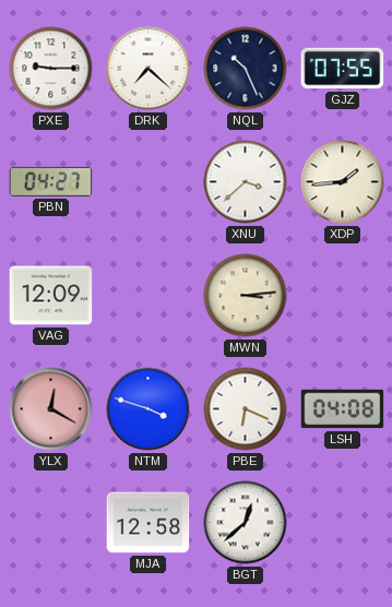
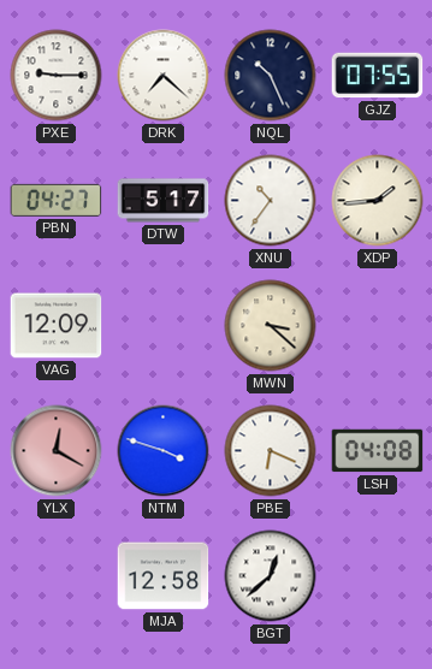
DTW: none -> 5:17
XNU: 3:38 -> 10:36
MWN: 3:14 -> 3:22
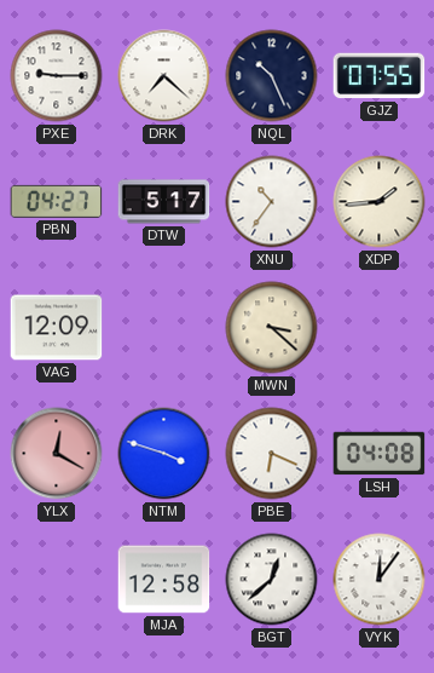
VYK: none -> 12:06
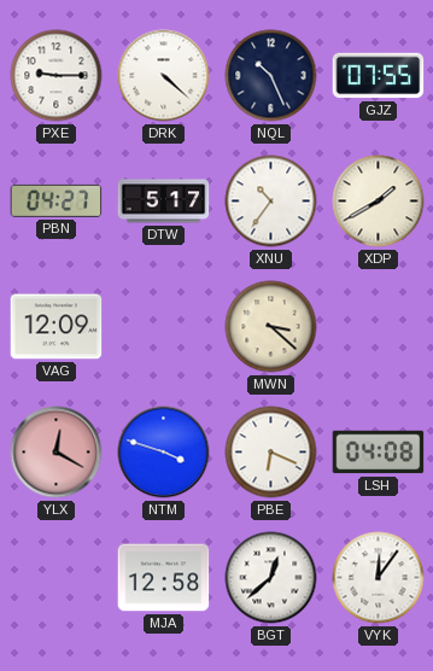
DRK: 7:22 -> 4:22
XDP: 1:44 -> 1:40
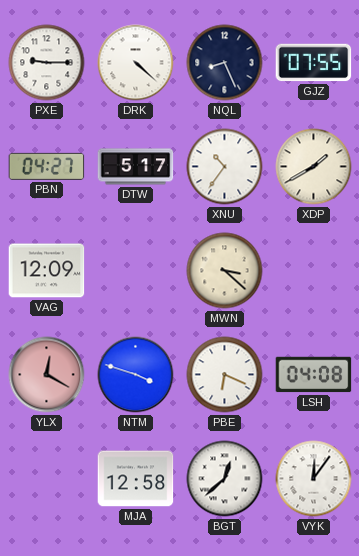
NQL: 10:26 -> 8:26
